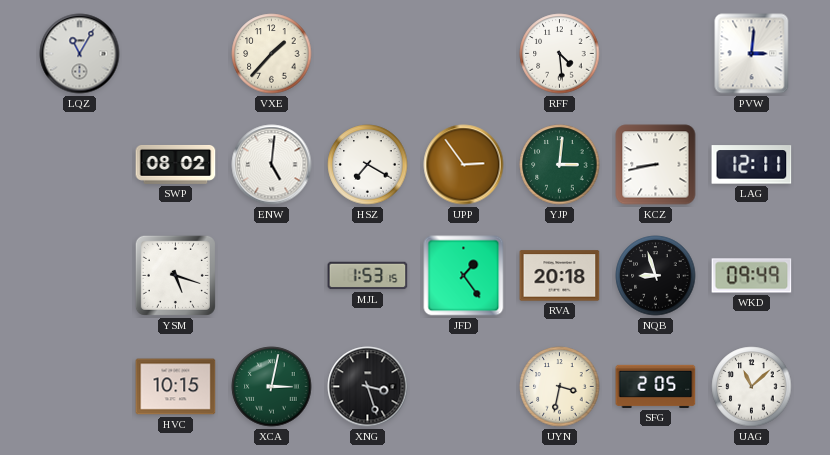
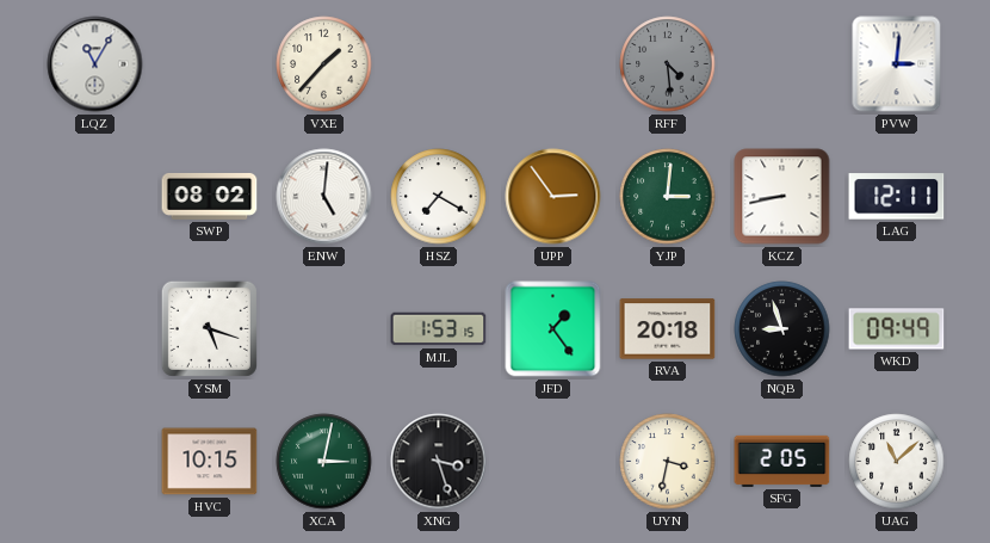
RFF dial: white -> grey
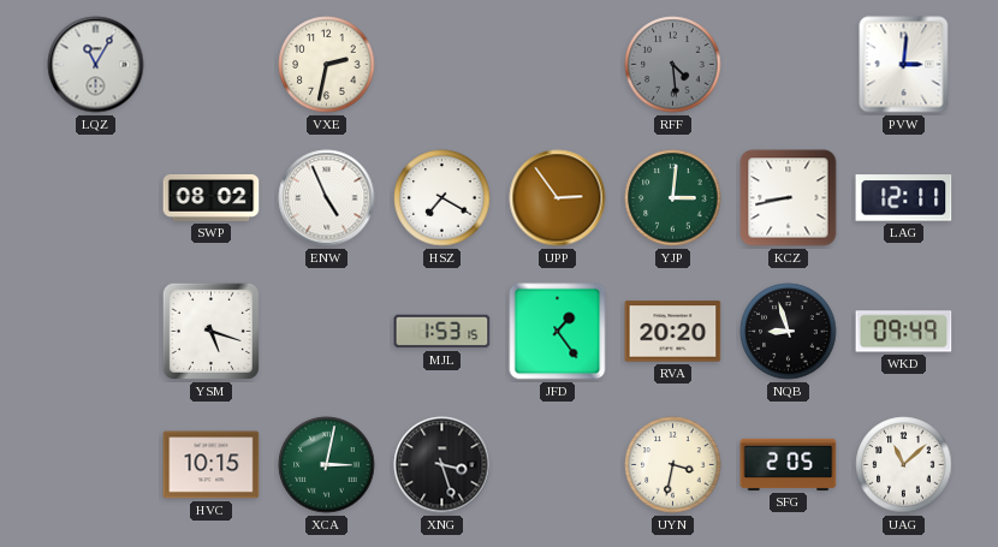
VXE: 1:37 -> 2:32
ENW: 5:01 -> 4:56
RVA: 20:18 -> 20:20
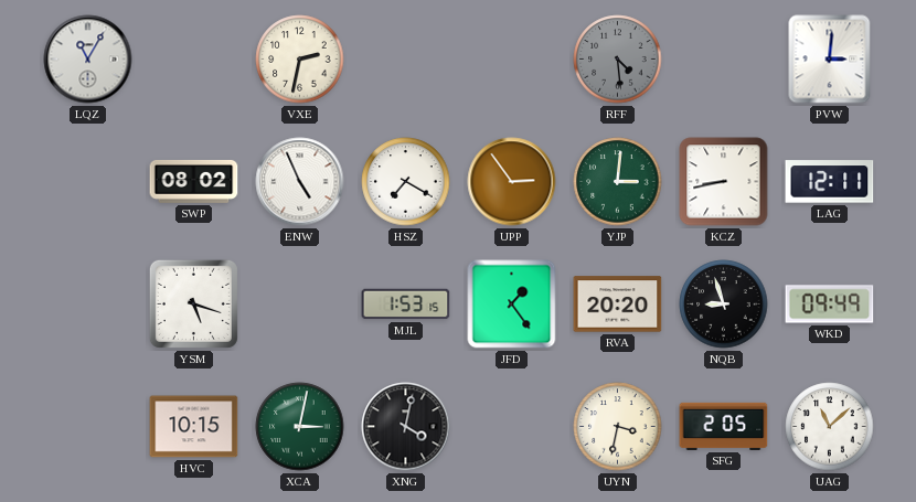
XNG: 3:27 -> 4:02
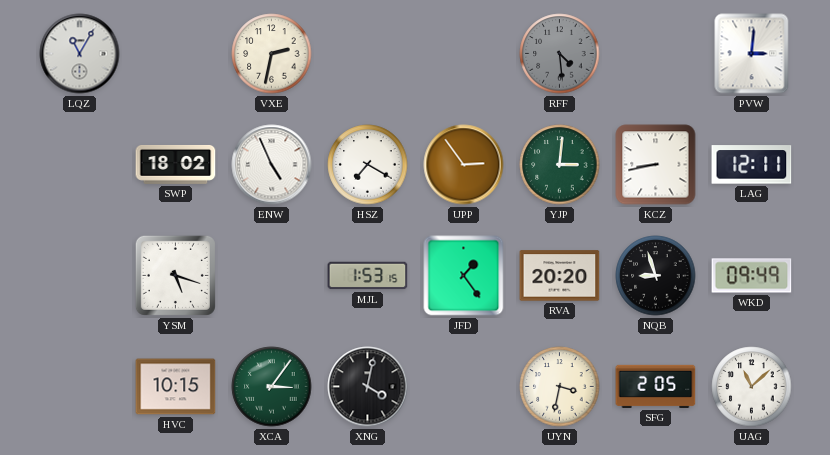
SWP: 08:02 -> 18:02
XCA: 3:02 -> 3:06
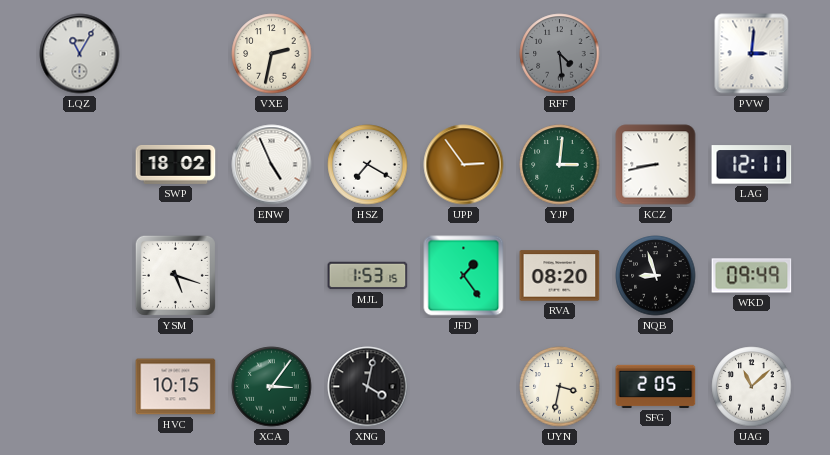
RVA: 20:20 -> 08:20
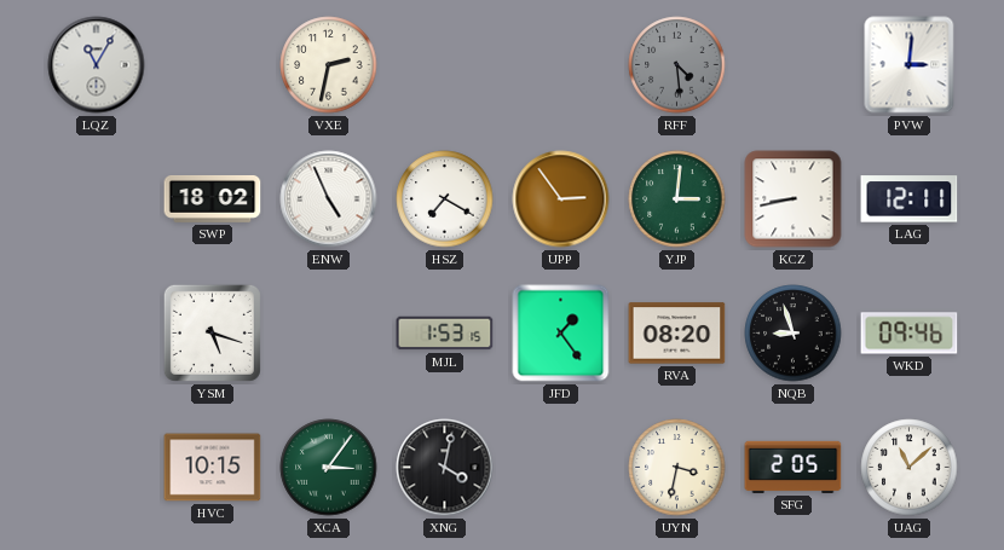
WKD: 09:49 -> 09:46
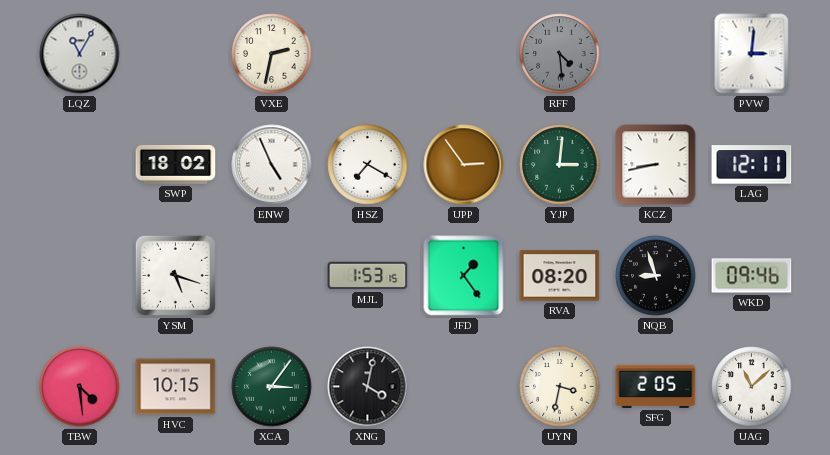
TBW: none -> 4:29
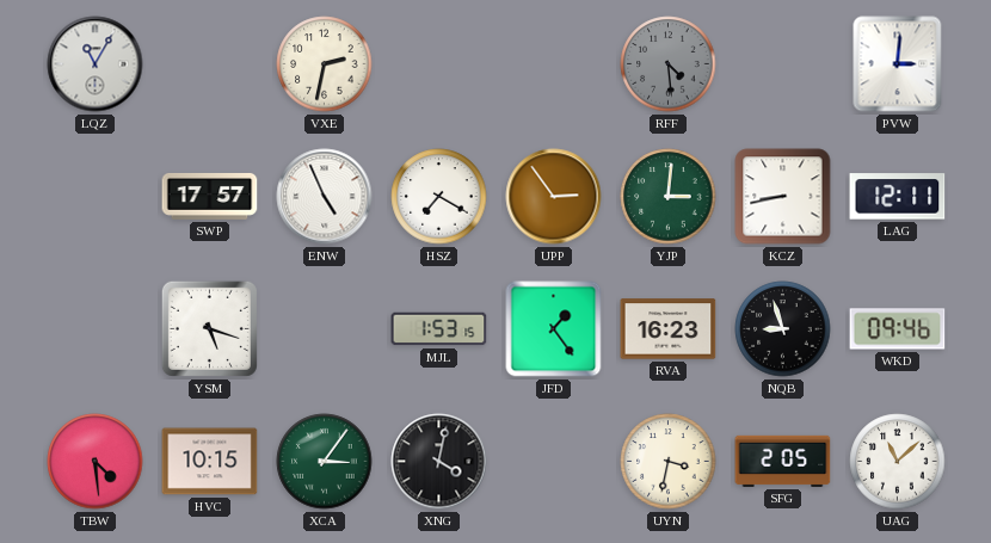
SWP: 18:02 -> 17:57
RVA: 08:20 -> 16:23
